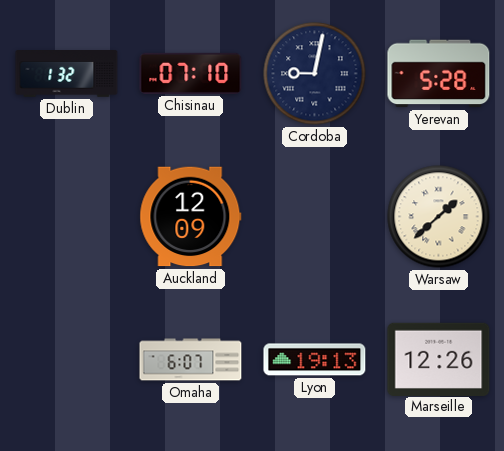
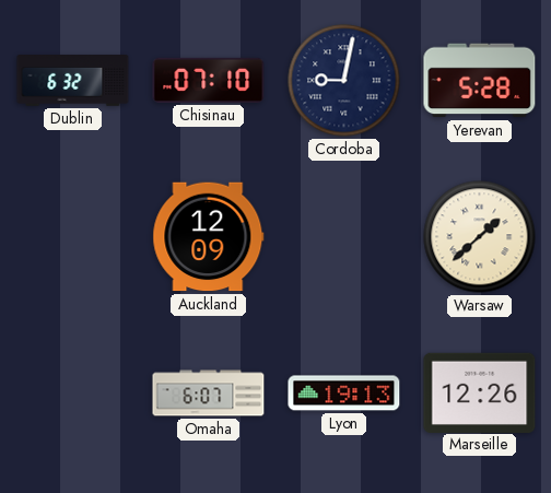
Dublin: 1:32 -> 6:32
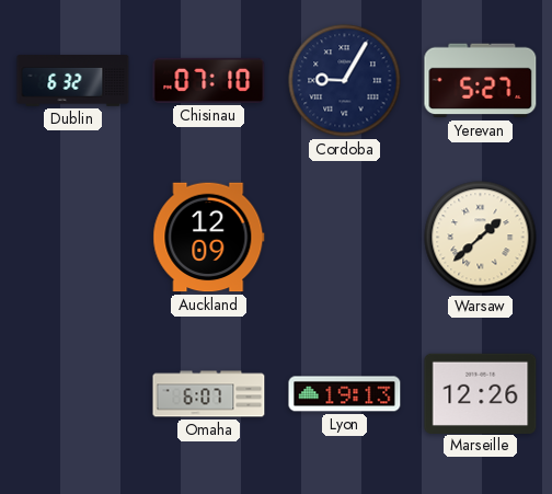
Cordoba: 9:02 -> 9:05
Yerevan: 5:28 -> 5:27
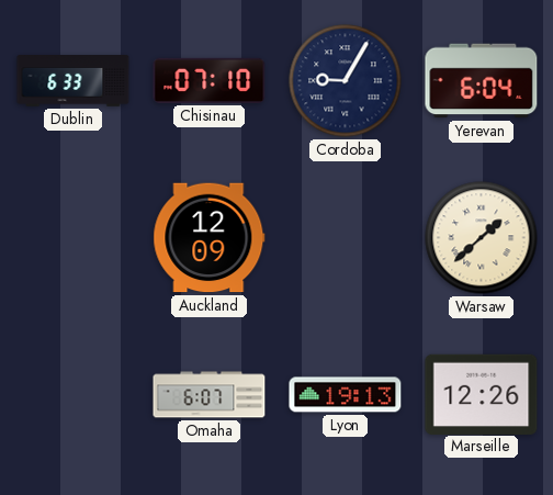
Dublin: 6:32 -> 6:33
Yerevan: 5:27 -> 6:04
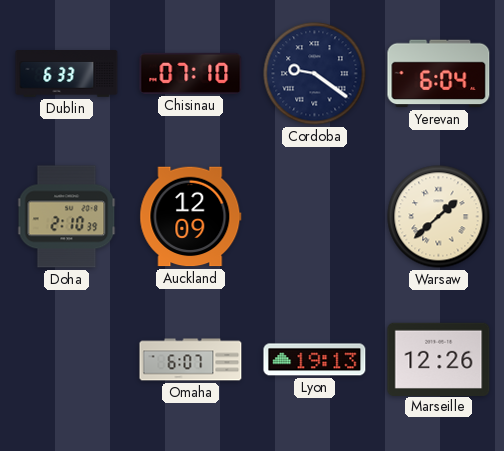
Cordoba: 9:05 -> 9:21
Doha: none -> 2:10
